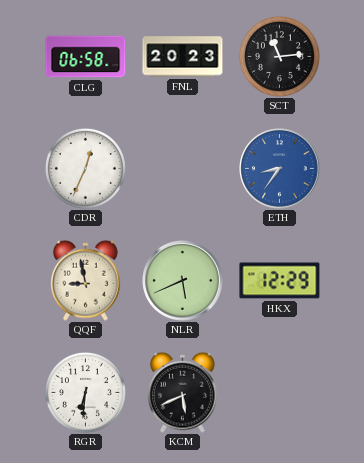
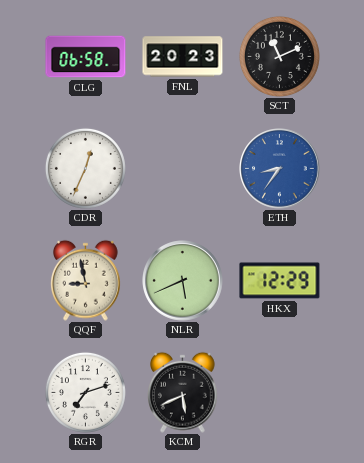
SCT: 11:14 -> 11:11
RGR: 6:31 -> 7:12
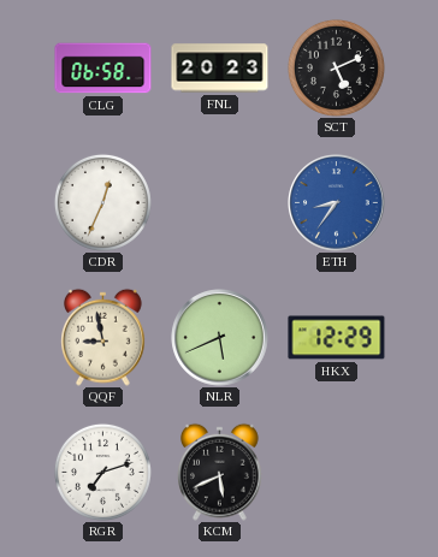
SCT: 11:11 -> 5:11
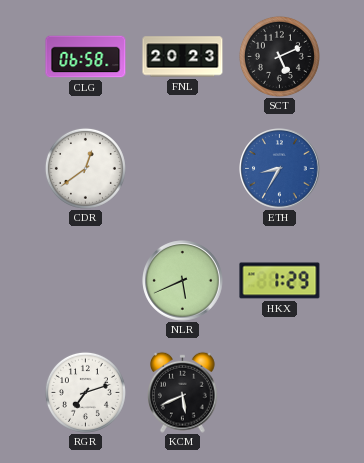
CDR: 12:34 -> 12:39
ETH: 8:36 -> 8:35
QQF: 8:58 -> none
HKX: 12:29 -> 1:29
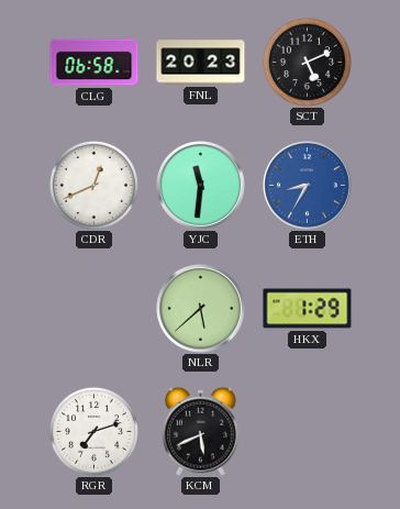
CDR: 12:39 -> 12:41
YJC: none -> 11:31
NLR: 5:41 -> 5:38
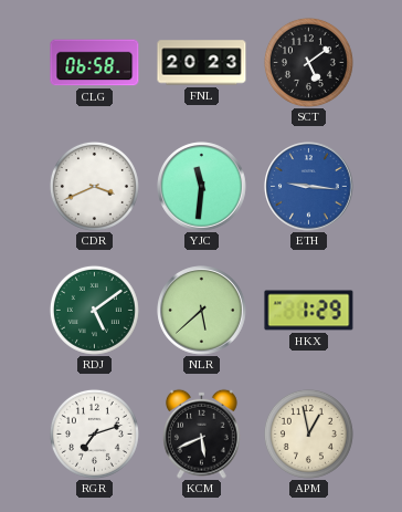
SCT: 5:11 -> 5:09
CDR: 12:41 -> 3:41
ETH: 8:35 -> 9:16
RDJ: none -> 5:09
APM: none -> 12:58
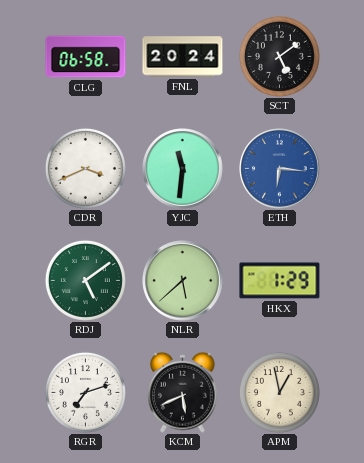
FNL: 20:23 -> 20:24
ETH: 9:16 -> 6:16
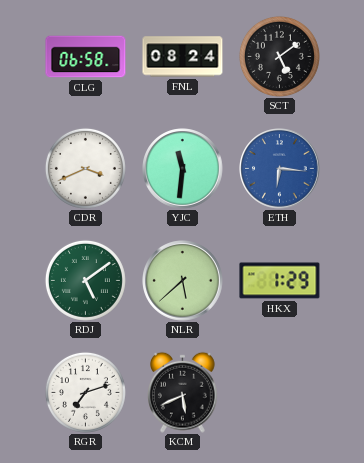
FNL: 20:24 -> 08:24
APM: 12:58 -> none
